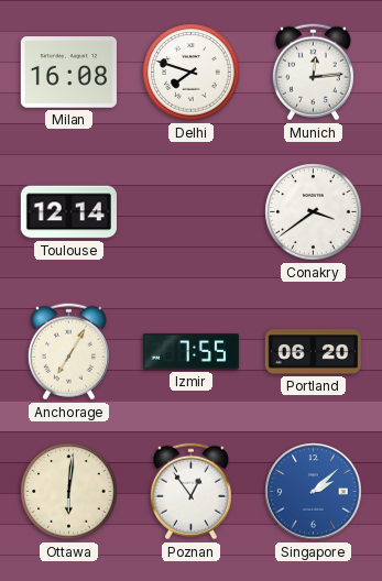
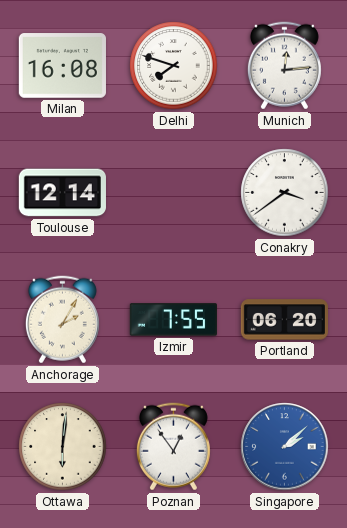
Anchorage: 7:05 -> 2:05
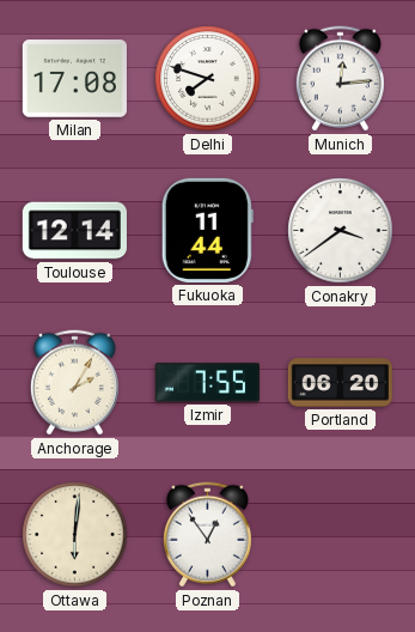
Milan: 16:08 -> 17:08
Fukuoka: none -> 11:44
Singapore: 2:08 -> none
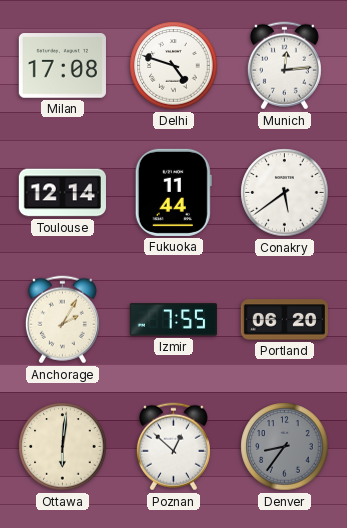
Delhi: 7:48 -> 4:48
Conakry: 3:39 -> 5:39
Poznan: 12:54 -> 12:52
Denver: none -> 8:36
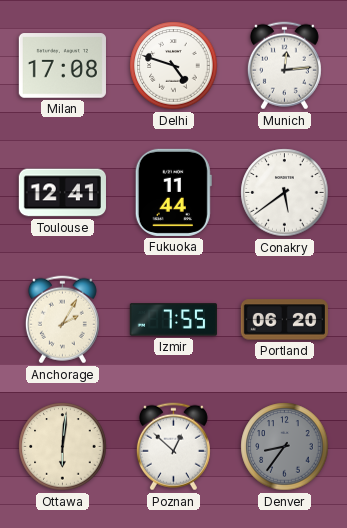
Toulouse: 12:14 -> 12:41
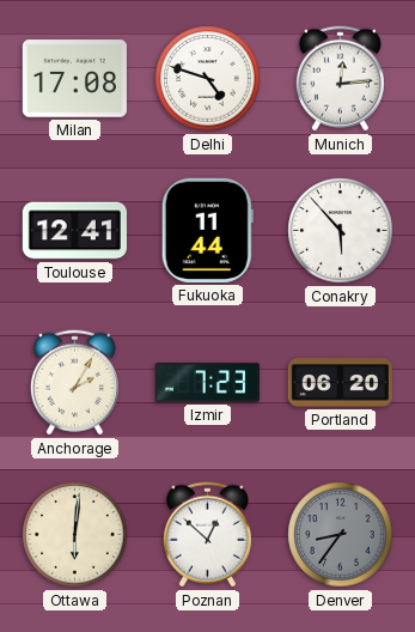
Conakry: 5:39 -> 5:53
Izmir: 7:55 -> 7:23
